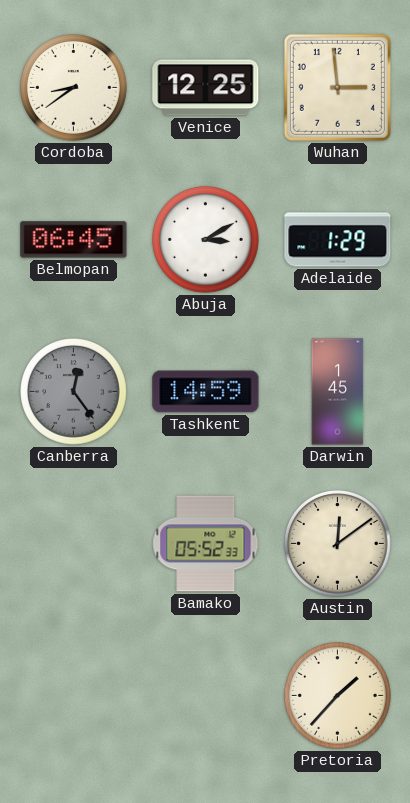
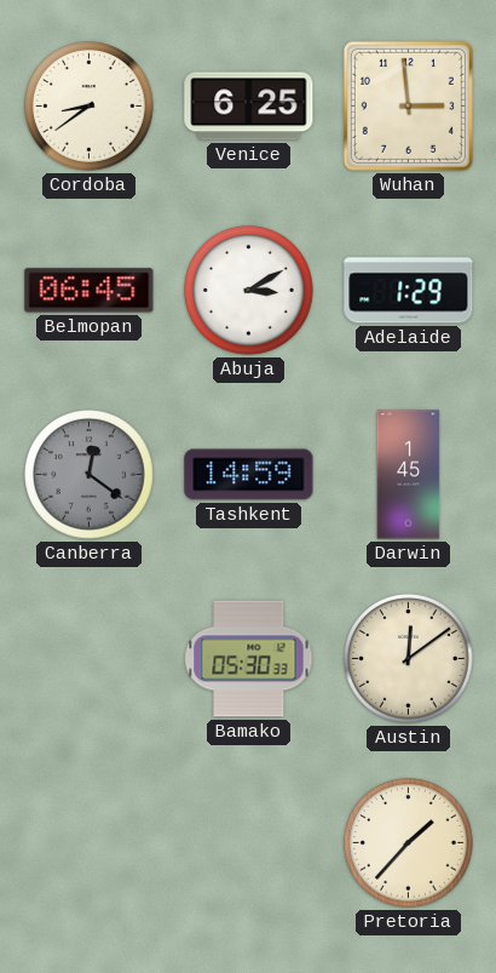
Venice: 12:25 -> 6:25
Canberra: 12:24 -> 12:21
Bamako: 05:52 -> 05:30
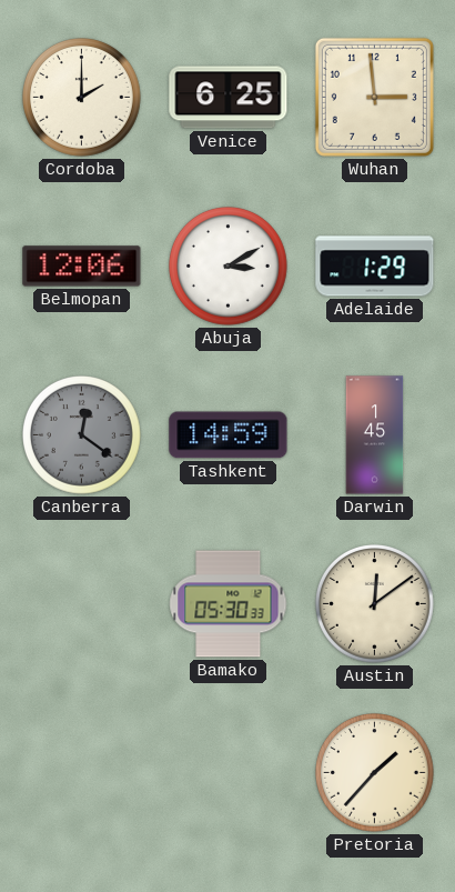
Cordoba: 8:39 -> 2:00
Belmopan: 06:45 -> 12:06
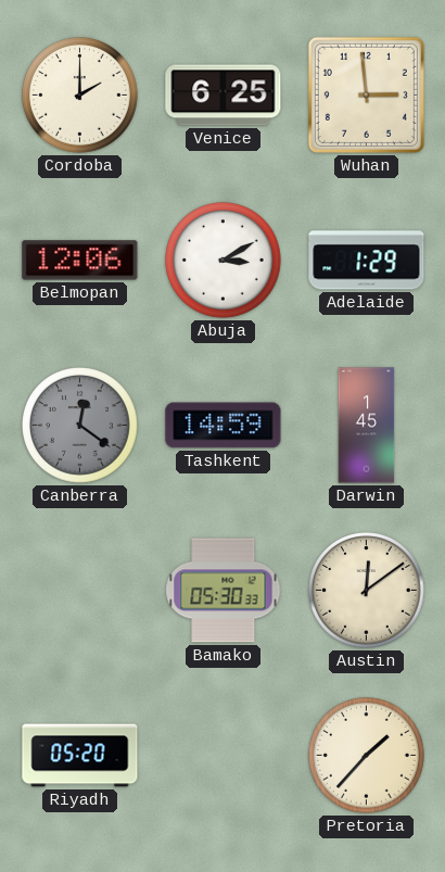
Riyadh: none -> 05:20
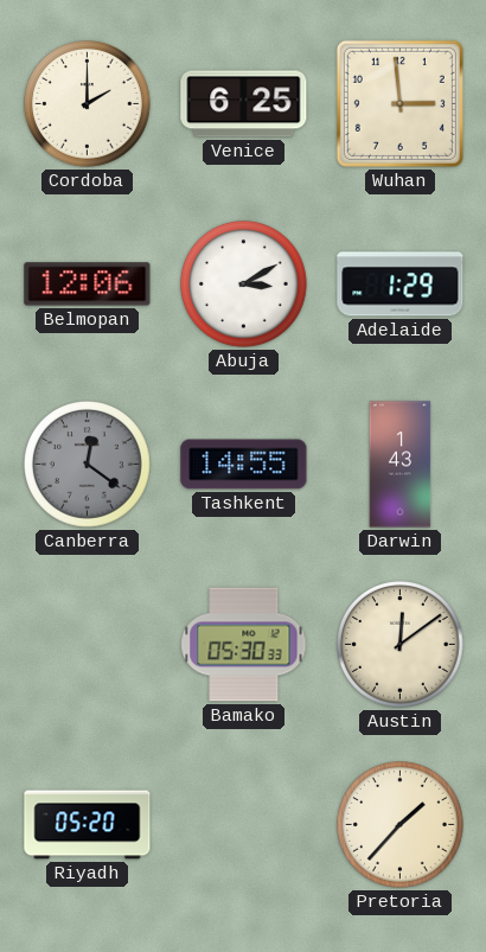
Tashkent: 14:59 -> 14:55
Darwin: 1:45 -> 1:43
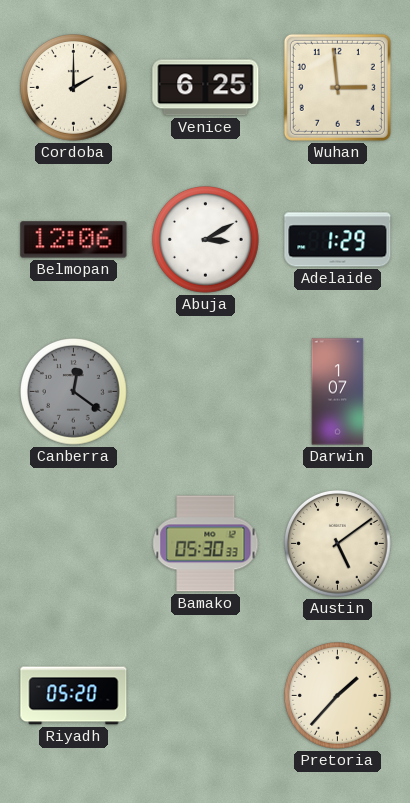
Tashkent: 14:55 -> none
Darwin: 1:43 -> 1:07
Austin: 12:09 -> 5:09
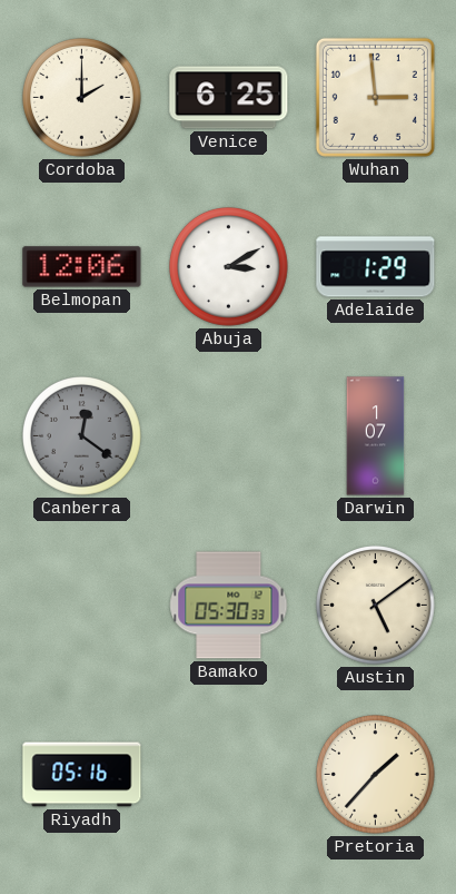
Riyadh: 05:20 -> 05:16
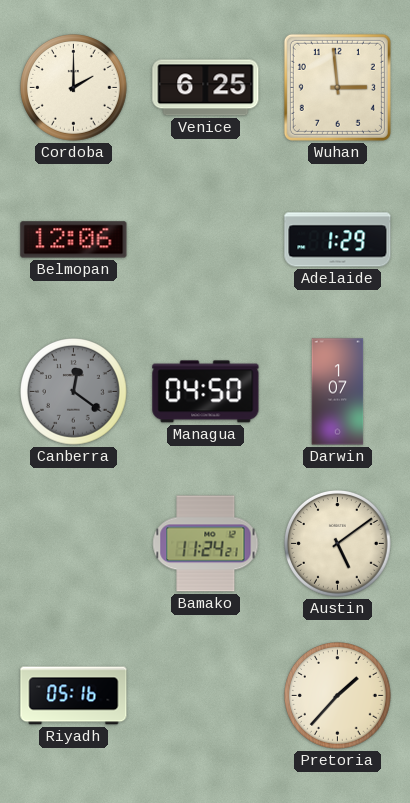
Abuja: 3:10 -> none
Managua: none -> 04:50
Bamako: 05:30 -> 11:24
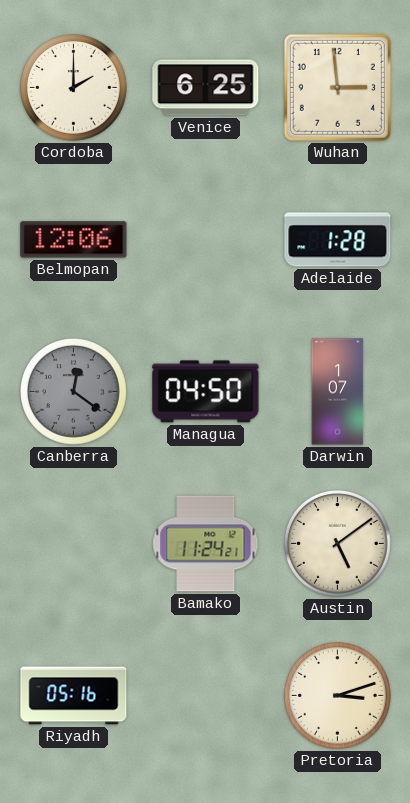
Adelaide: 1:29 -> 1:28
Pretoria: 1:37 -> 3:12
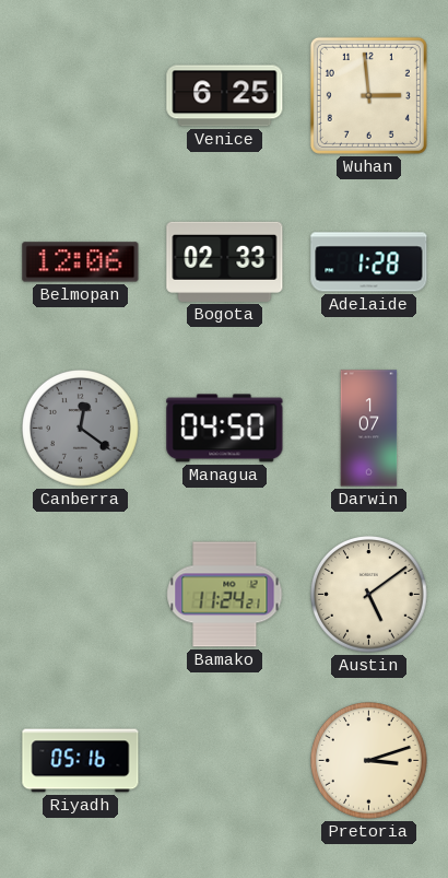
Cordoba: 2:00 -> none
Bogota: none -> 02:33
